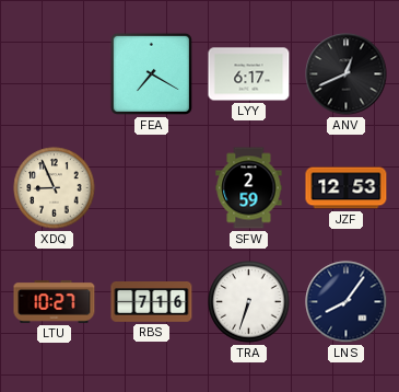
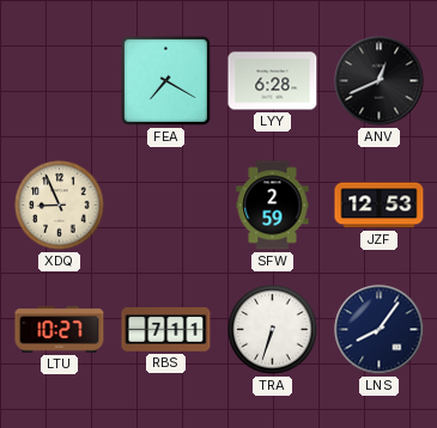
LYY: 6:17 -> 6:28
RBS: 7:16 -> 7:11
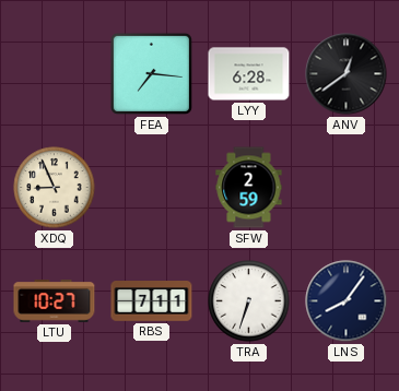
FEA: 7:20 -> 7:16
ANV: 12:41 -> 12:39
JZF: 12:53 -> none
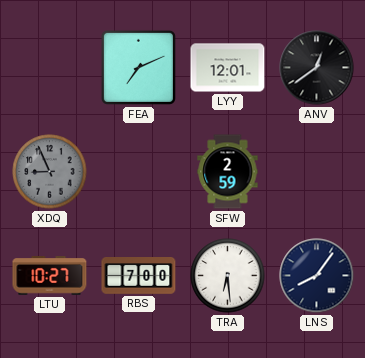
FEA: 7:16 -> 7:11
LYY: 6:28 -> 12:01
XDQ dial: cream -> grey
RBS: 7:11 -> 7:00
TRA: 6:33 -> 6:29
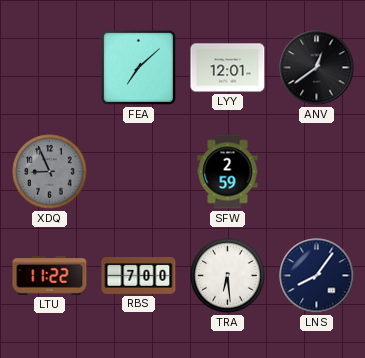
FEA: 7:11 -> 7:08
LTU: 10:27 -> 11:22
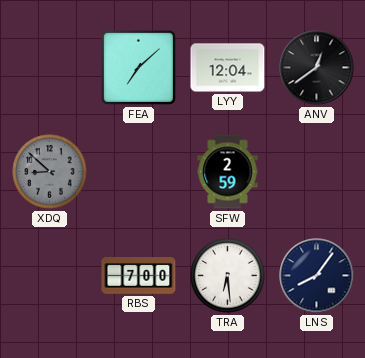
LYY: 12:01 -> 12:04
XDQ: 8:56 -> 8:52
LTU: 11:22 -> none
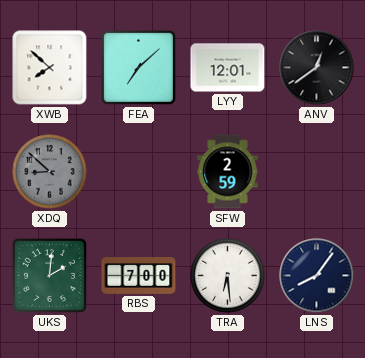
XWB: none -> 7:52
LYY: 12:04 -> 12:01
UKS: none -> 2:01
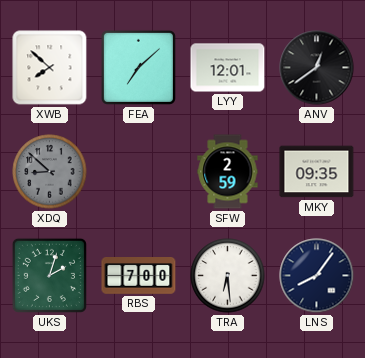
MKY: none -> 09:35
UKS: 2:01 -> 2:03
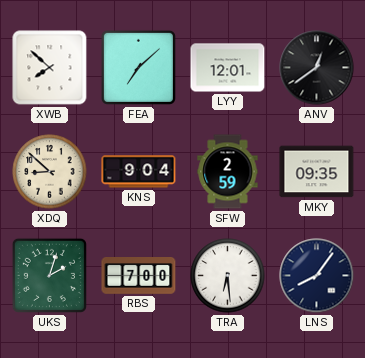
XDQ dial: grey -> cream
KNS: none -> 9:04
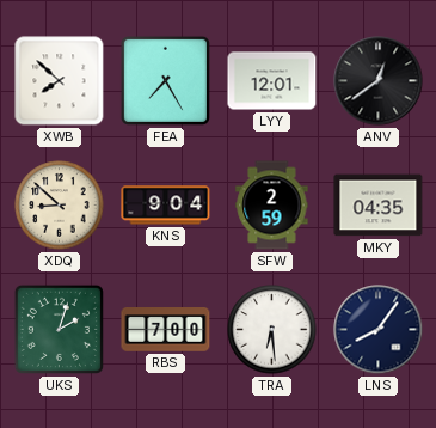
FEA: 7:08 -> 7:25
MKY: 09:35 -> 04:35
